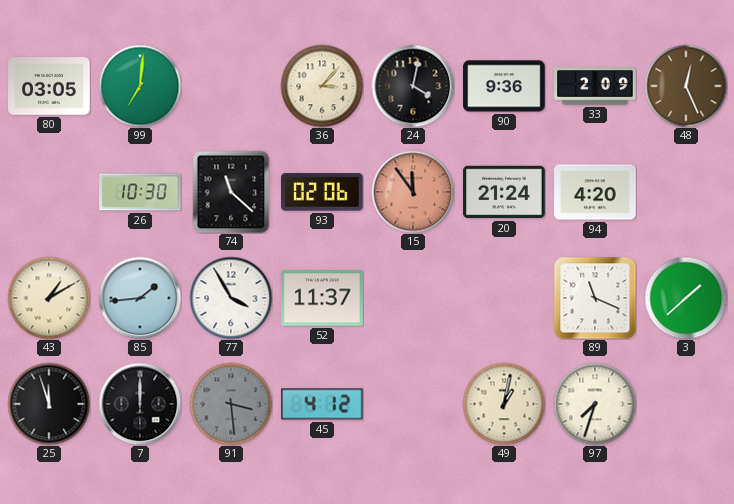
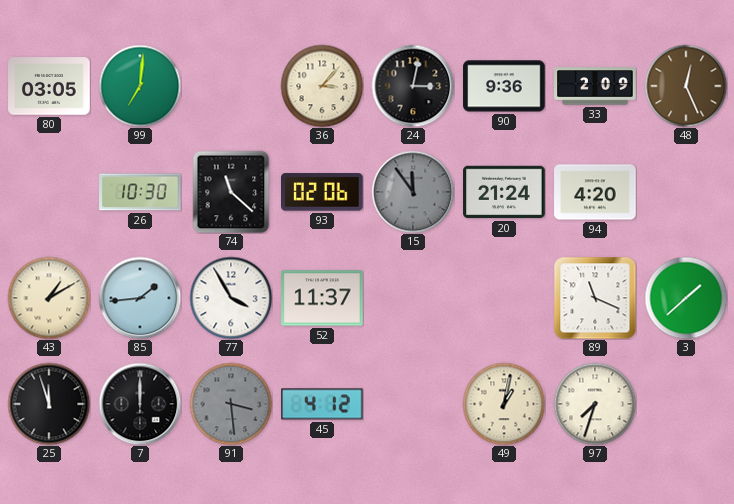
24: 4:02 -> 3:02
15 dial: salmon -> grey
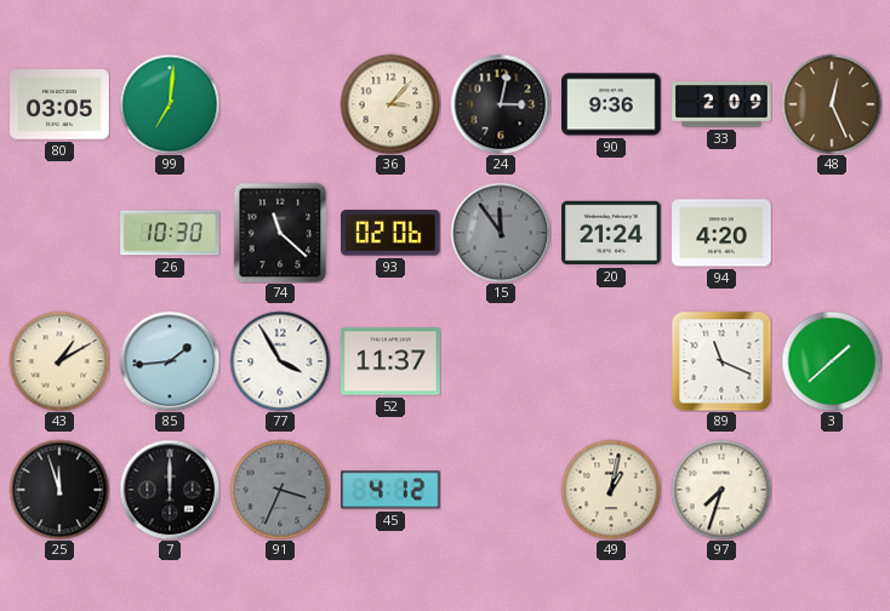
91: 3:29 -> 3:34
